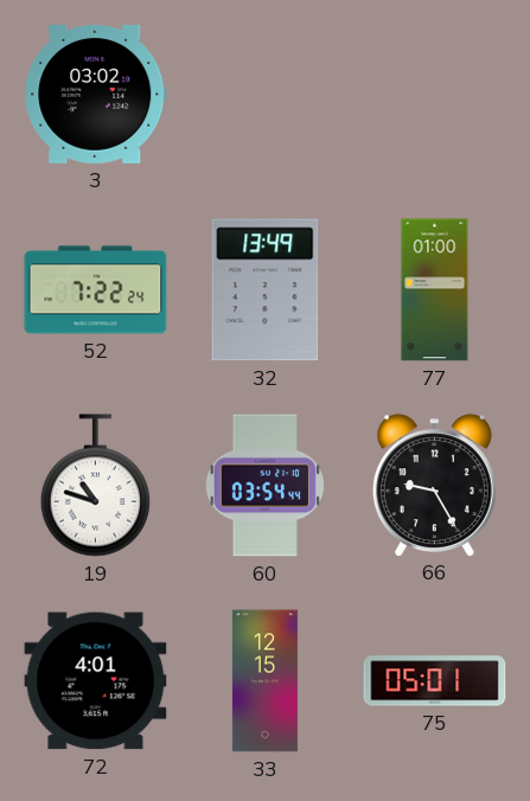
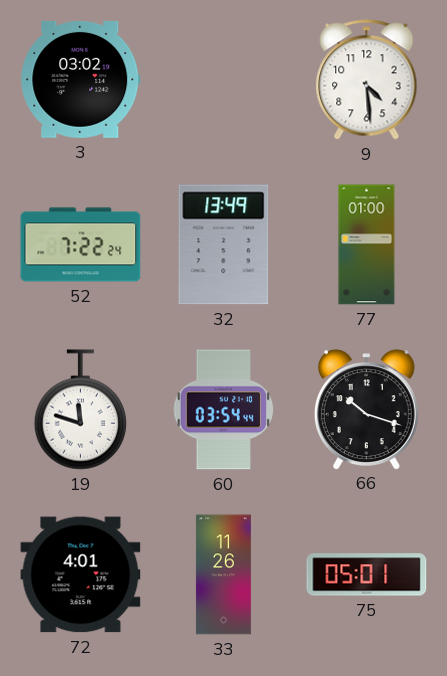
9: none -> 4:29
19: 10:48 -> 11:48
66: 9:25 -> 10:18
33: 12:15 -> 11:26
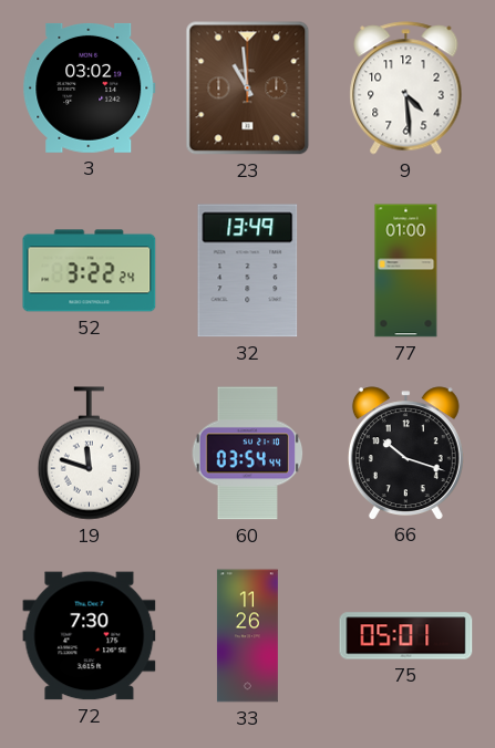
23: none -> 10:59
52: 7:22 -> 3:22
72: 4:01 -> 7:30
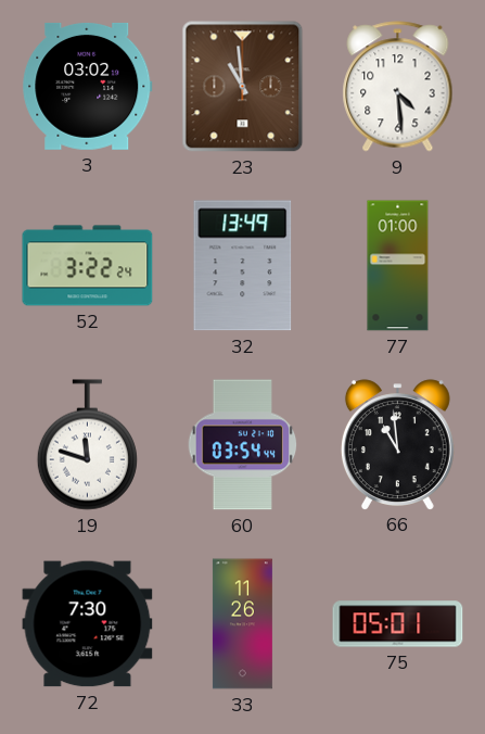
66: 10:18 -> 10:59
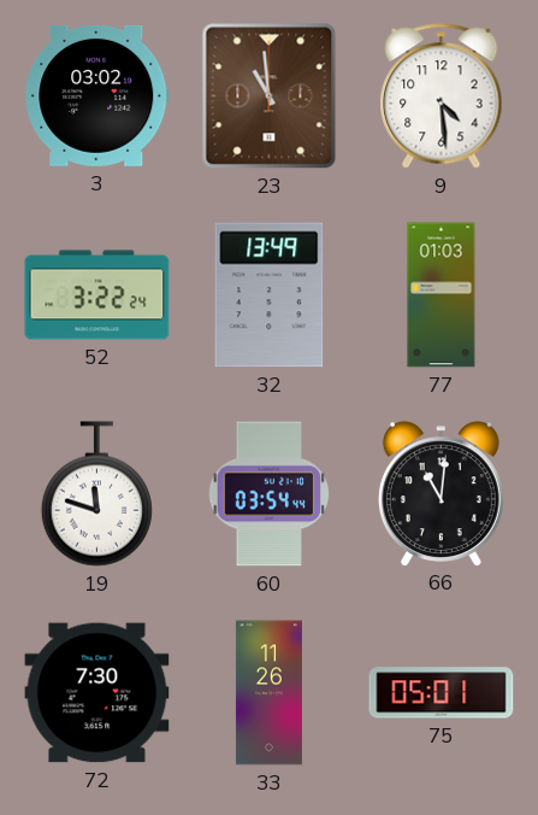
77: 01:00 -> 01:03
66: 10:59 -> 11:01
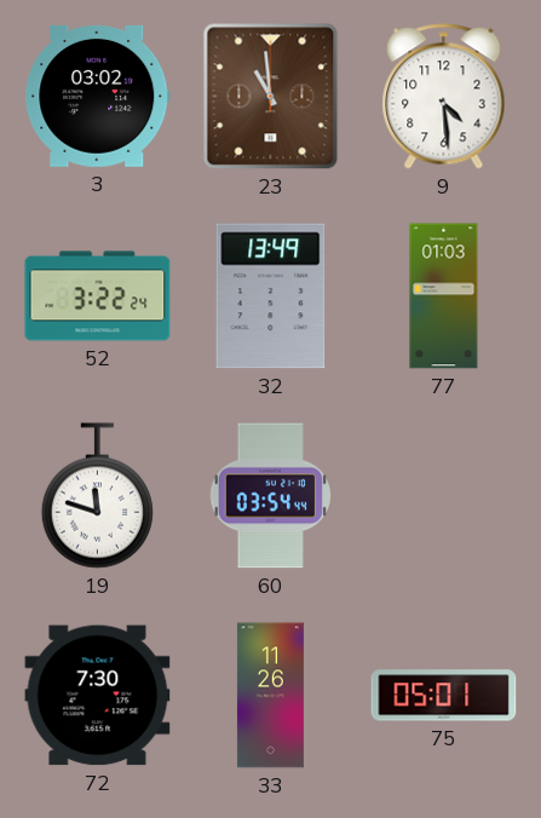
66: 11:01 -> none
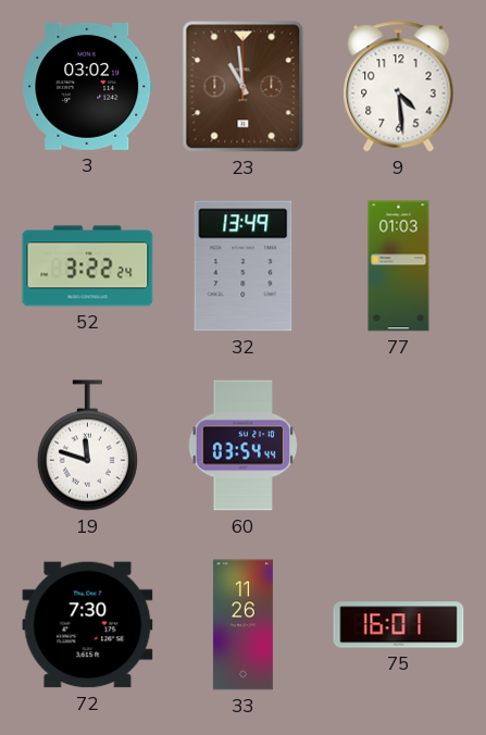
75: 05:01 -> 16:01
